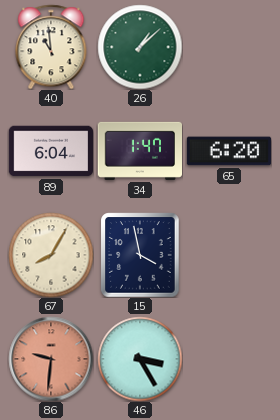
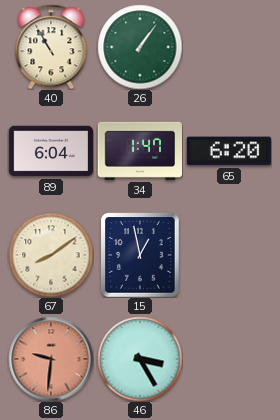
40: 10:59 -> 10:55
26: 1:08 -> 1:06
67: 8:05 -> 8:09
15: 3:58 -> 12:58
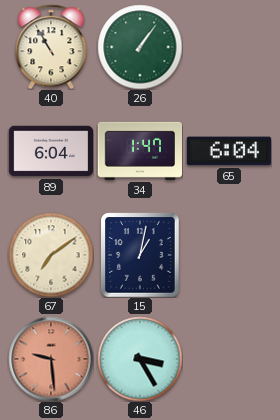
65: 6:20 -> 6:04
67: 8:09 -> 7:09
15: 12:58 -> 1:02
86: 9:31 -> 9:29
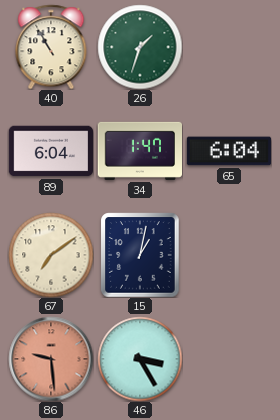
26: 1:06 -> 1:33
